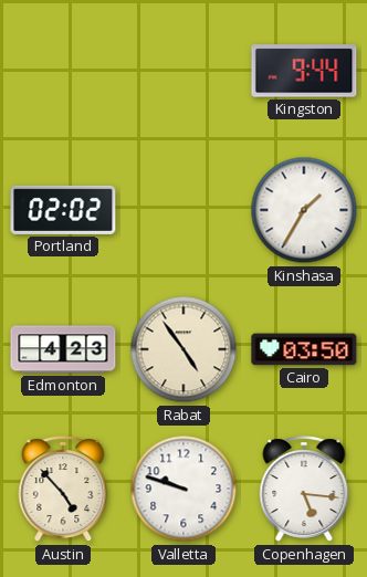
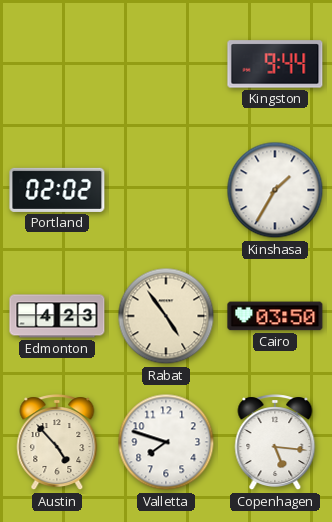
Valletta: 9:48 -> 7:48
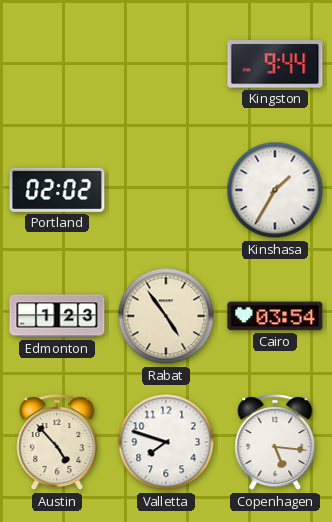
Edmonton: 4:23 -> 1:23
Cairo: 03:50 -> 03:54
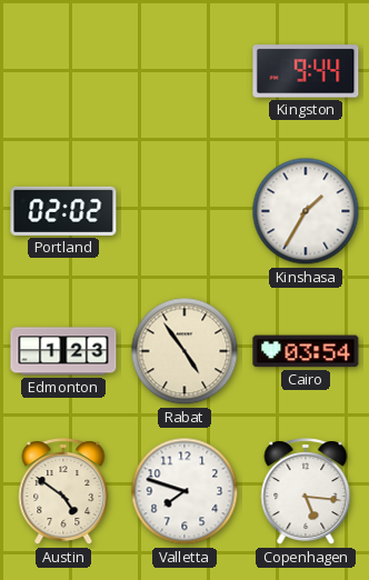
Austin: 4:53 -> 4:51
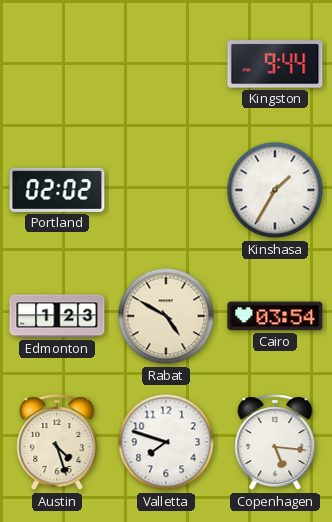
Rabat: 4:54 -> 4:50
Austin: 4:51 -> 4:27
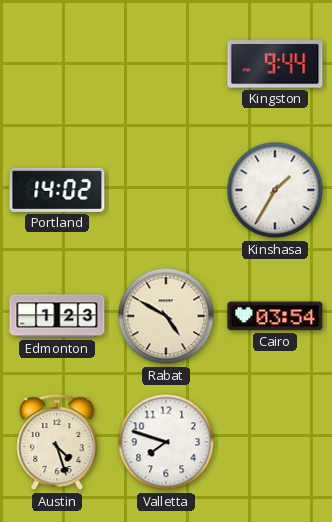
Portland: 02:02 -> 14:02
Copenhagen: 5:16 -> none
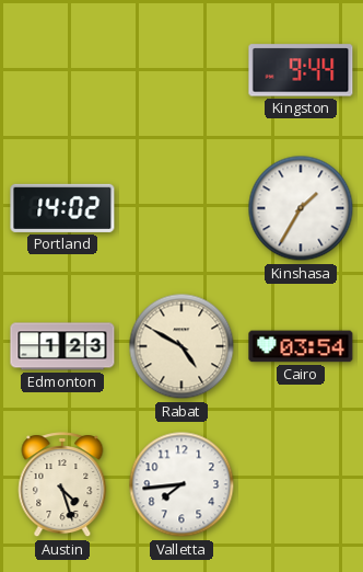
Valletta: 7:48 -> 7:44
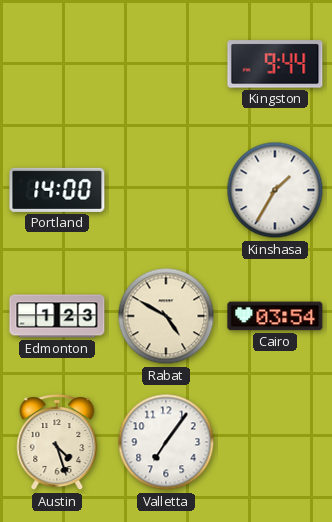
Portland: 14:02 -> 14:00
Valletta: 7:44 -> 7:06
